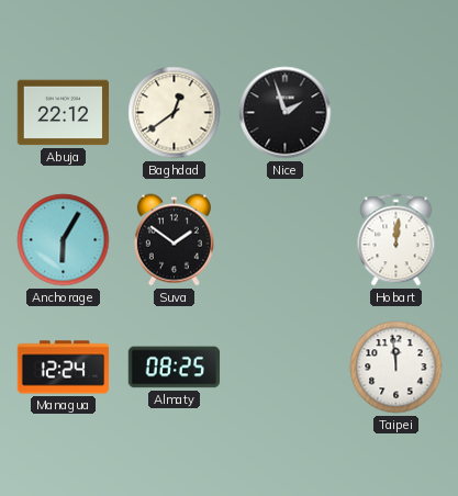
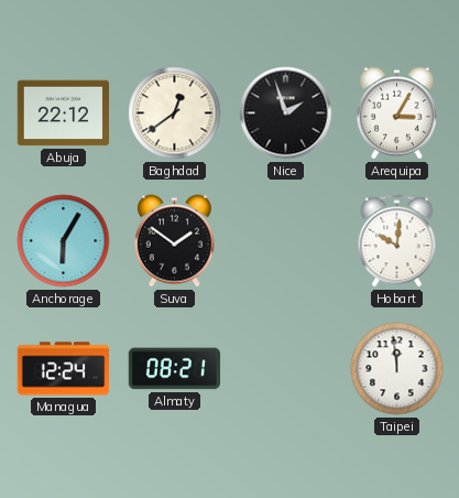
Arequipa: none -> 3:05
Hobart: 12:01 -> 10:01
Almaty: 08:25 -> 08:21
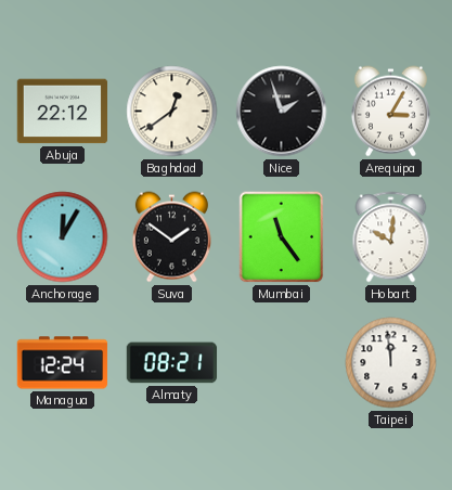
Anchorage: 6:05 -> 12:05
Mumbai: none -> 11:24
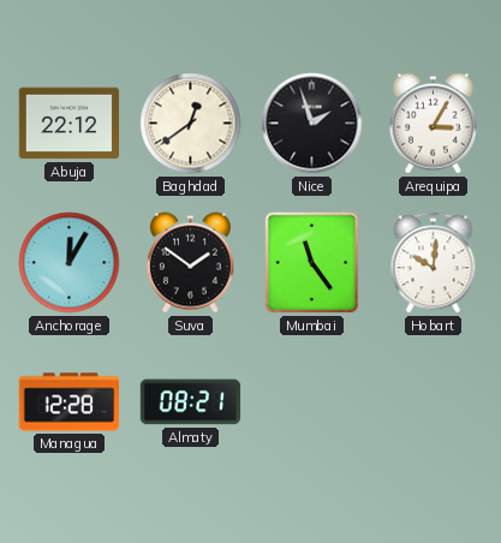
Managua: 12:24 -> 12:28
Taipei: 11:59 -> none
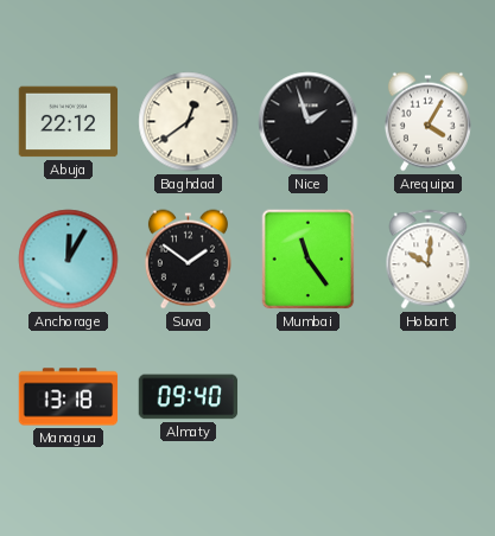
Arequipa: 3:05 -> 4:05
Managua: 12:28 -> 13:18
Almaty: 08:21 -> 09:40
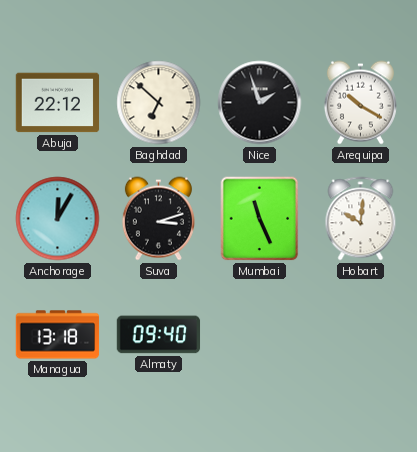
Baghdad: 12:39 -> 6:52
Arequipa: 4:05 -> 10:20
Suva: 1:51 -> 3:12
Mumbai: 11:24 -> 11:26
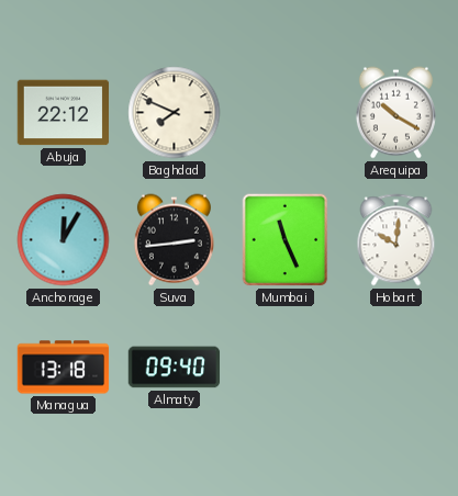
Baghdad: 6:52 -> 7:49
Nice: 1:57 -> none
Suva: 3:12 -> 2:44
